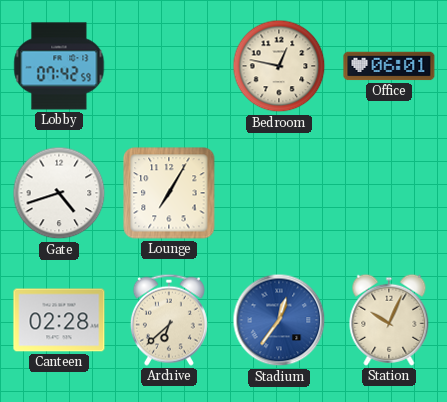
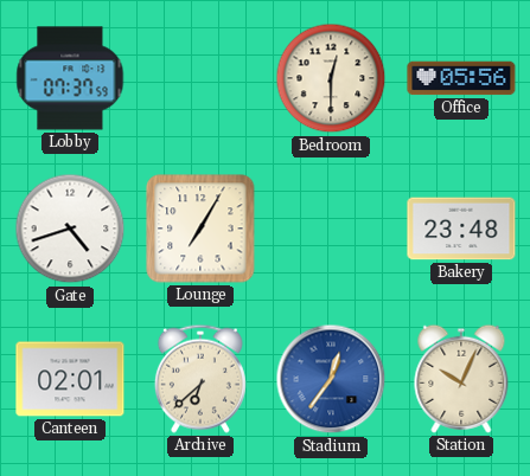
Lobby: 07:42 -> 07:37
Bedroom: 12:47 -> 12:30
Office: 06:01 -> 05:56
Bakery: none -> 23:48
Canteen: 02:28 -> 02:01
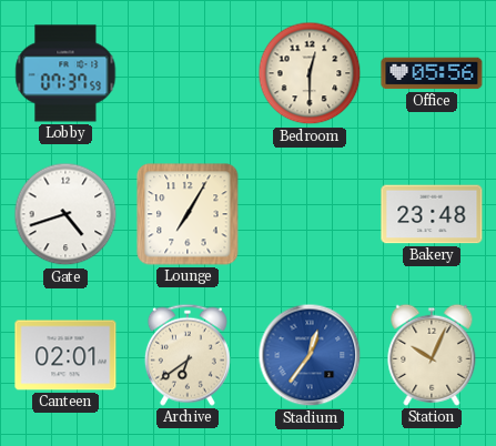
Archive: 6:38 -> 6:39
